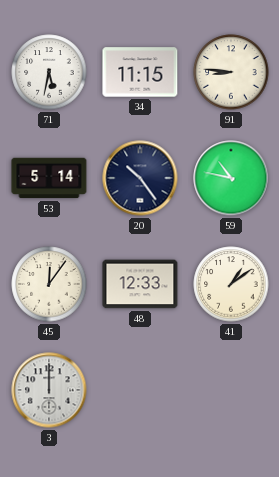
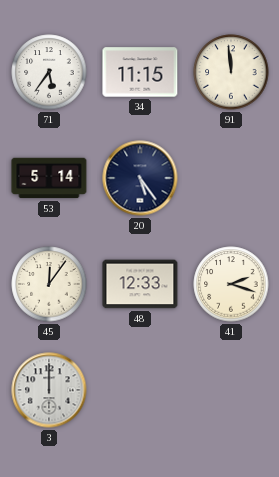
71: 5:32 -> 5:36
91: 8:46 -> 11:59
20: 10:24 -> 5:24
59: 10:47 -> none
41: 1:09 -> 2:18
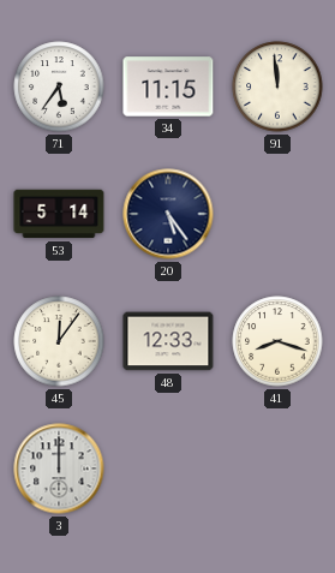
41: 2:18 -> 8:18
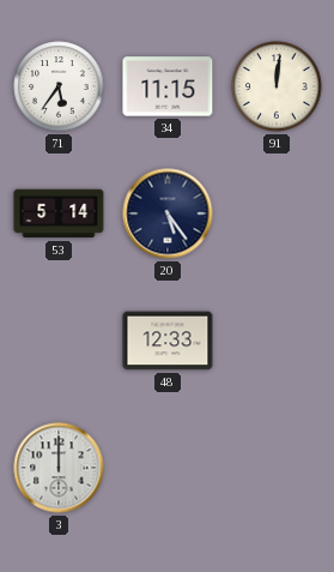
91: 11:59 -> 12:01
45: 12:06 -> none
41: 8:18 -> none
